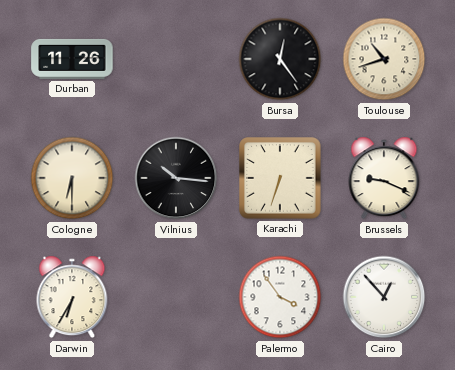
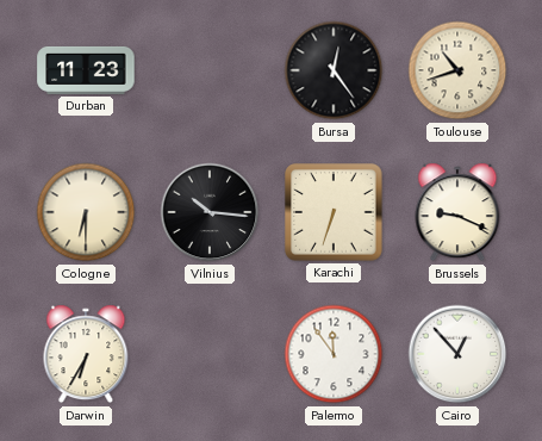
Durban: 11:26 -> 11:23
Palermo: 3:54 -> 11:54
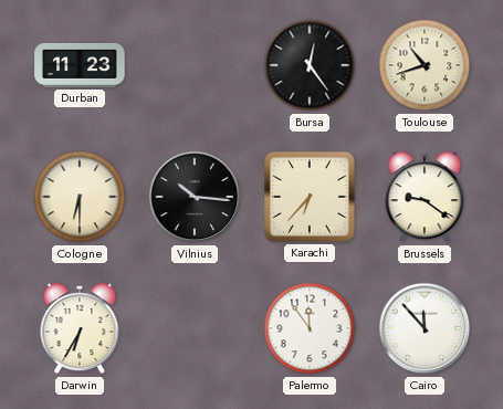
Karachi: 6:33 -> 6:37
Brussels: 9:19 -> 9:21
Cairo: 12:53 -> 11:53
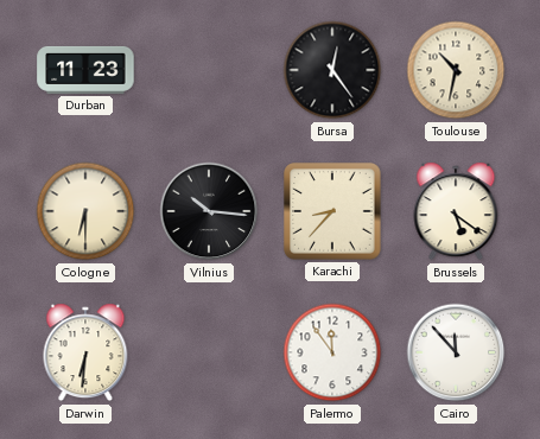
Toulouse: 10:42 -> 10:32
Karachi: 6:37 -> 8:37
Brussels: 9:21 -> 5:21
Darwin: 6:35 -> 6:31
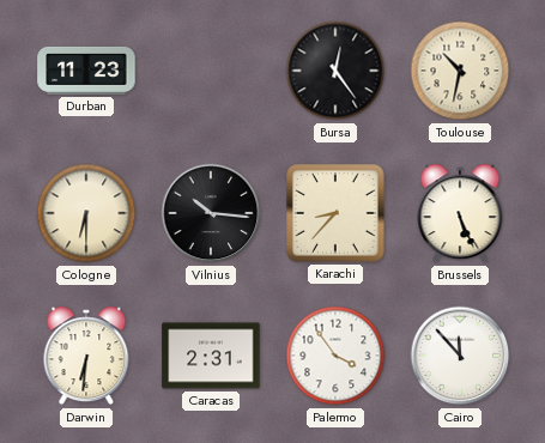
Brussels: 5:21 -> 5:26
Caracas: none -> 2:31
Palermo: 11:54 -> 3:54
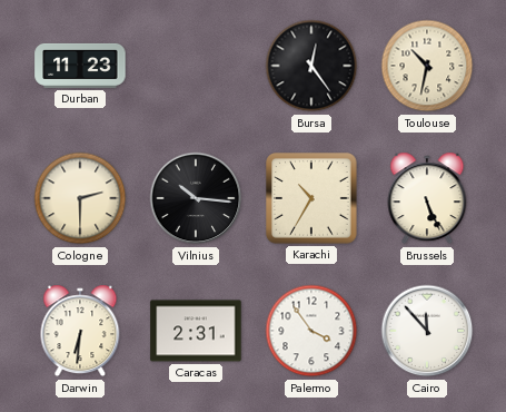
Cologne: 6:30 -> 2:30
Karachi: 8:37 -> 10:35
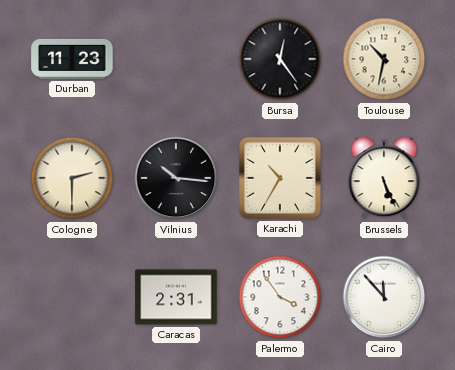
Darwin: 6:31 -> none
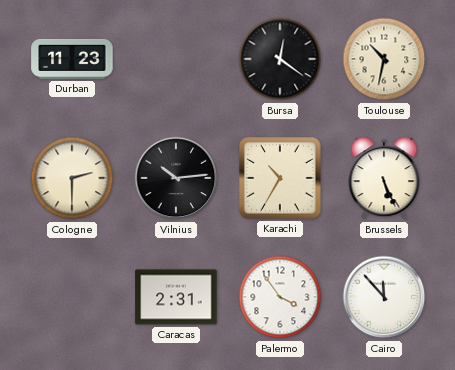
Bursa: 12:24 -> 12:21
Vilnius: 10:16 -> 10:14
